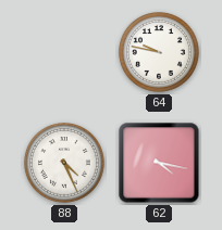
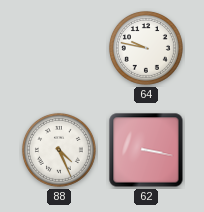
62: 4:17 -> 3:17
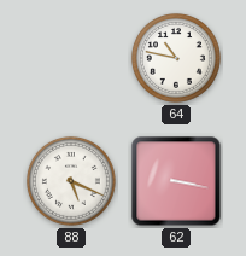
64: 9:47 -> 10:47
88: 4:26 -> 5:19
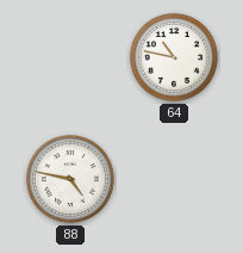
88: 5:19 -> 4:47
62: 3:17 -> none
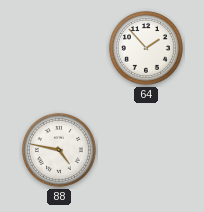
64: 10:47 -> 1:53
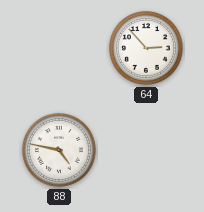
64: 1:53 -> 2:53
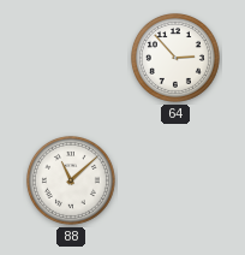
88: 4:47 -> 11:08
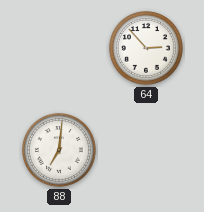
88: 11:08 -> 7:01
